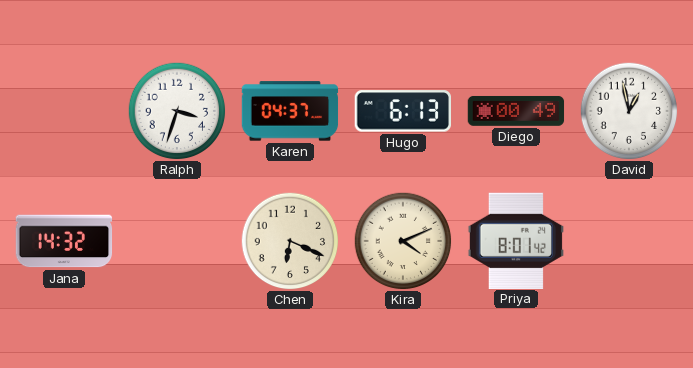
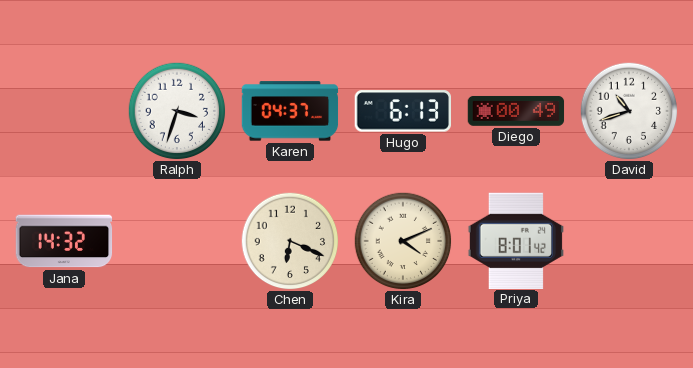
David: 12:58 -> 10:42
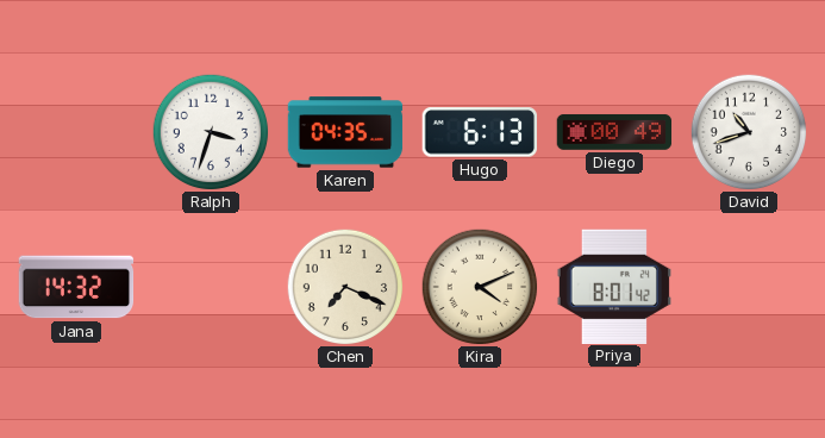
Karen: 04:37 -> 04:35
Chen: 6:19 -> 7:19
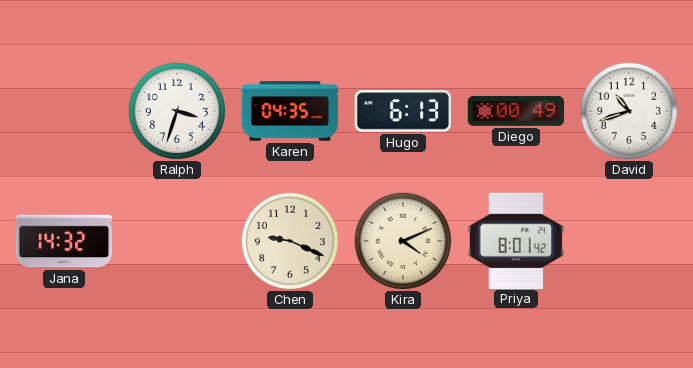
Chen: 7:19 -> 9:19
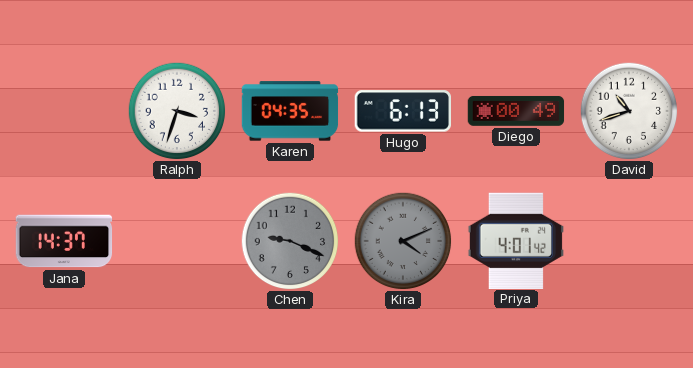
Jana: 14:32 -> 14:37
Chen dial: cream -> grey
Kira dial: cream -> grey
Priya: 8:01 -> 4:01
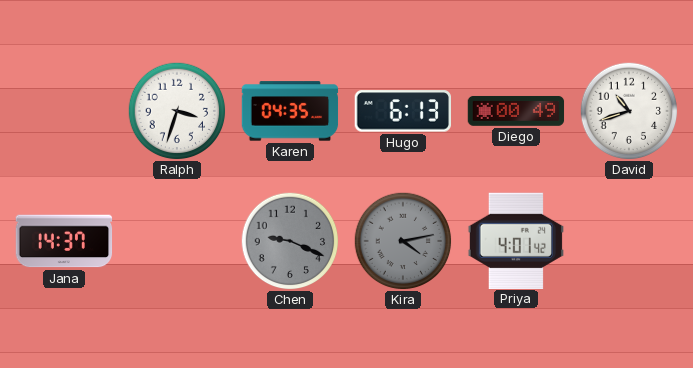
Kira: 4:11 -> 4:13
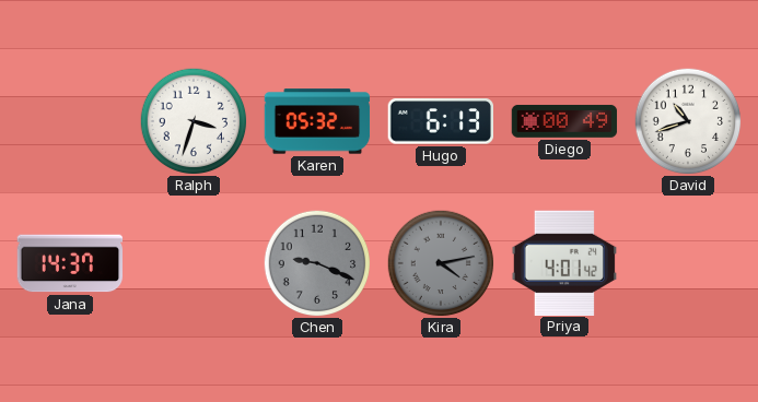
Karen: 04:35 -> 05:32
